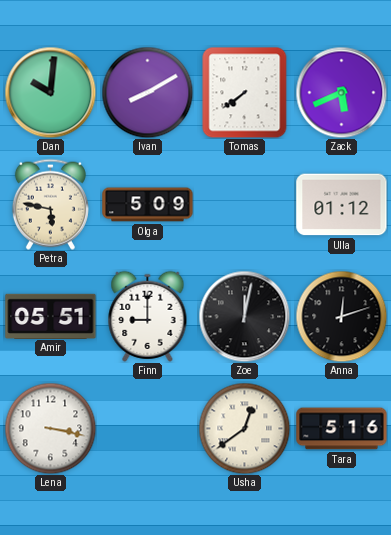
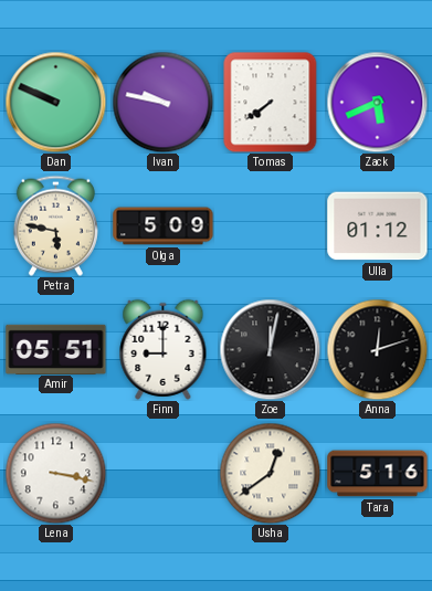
Dan: 10:01 -> 9:49
Ivan: 8:10 -> 9:47
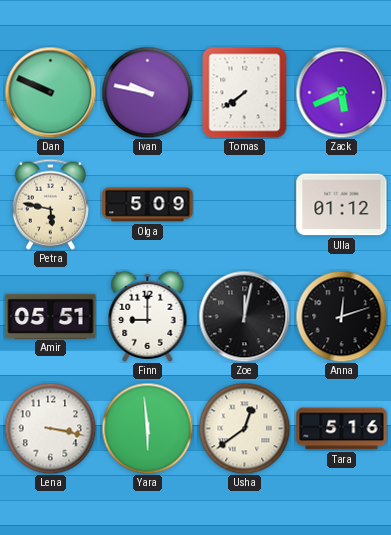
Yara: none -> 5:59
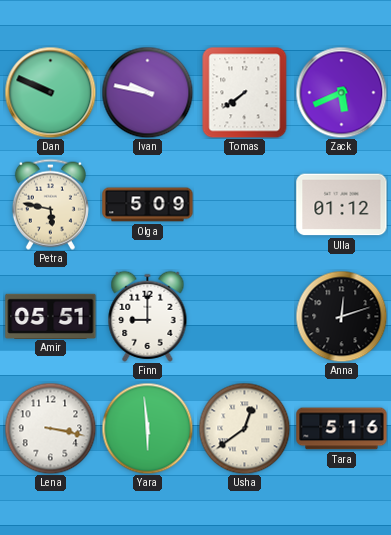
Zoe: 12:02 -> none
